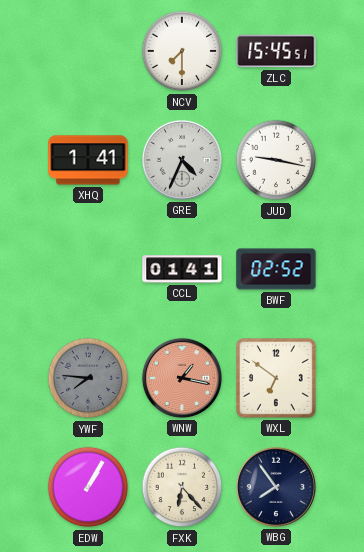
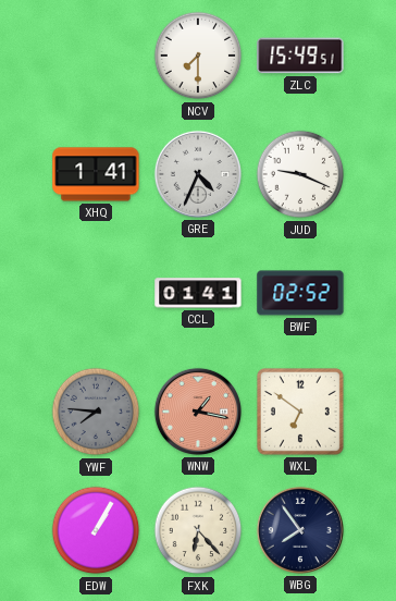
ZLC: 15:45 -> 15:49
JUD: 9:17 -> 9:19
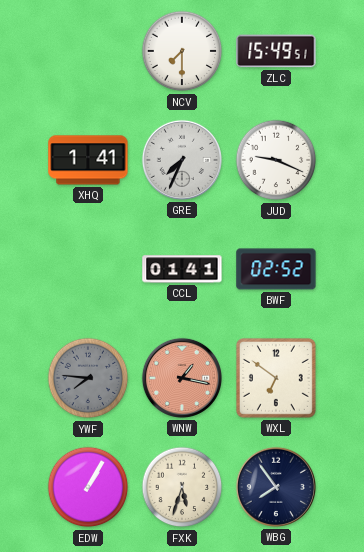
GRE: 4:34 -> 7:34
FXK: 6:23 -> 5:33
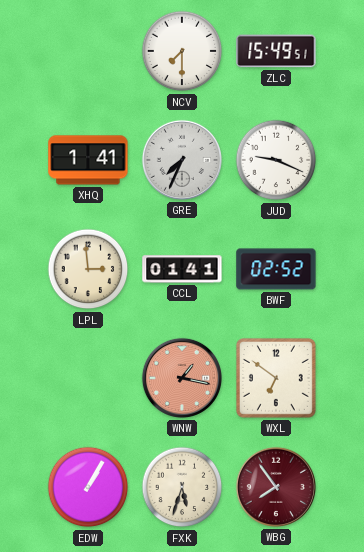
LPL: none -> 2:59
YWF: 7:46 -> none
WBG dial: navy -> burgundy
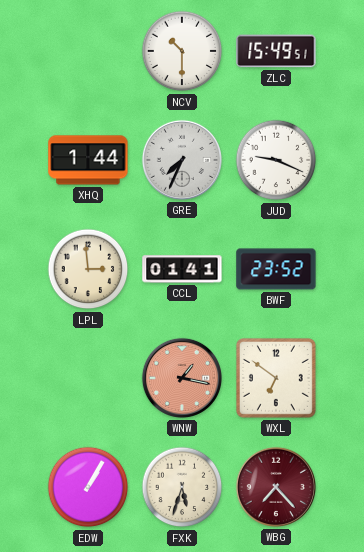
NCV: 7:30 -> 10:30
XHQ: 1:41 -> 1:44
BWF: 02:52 -> 23:52
WBG: 7:54 -> 7:23
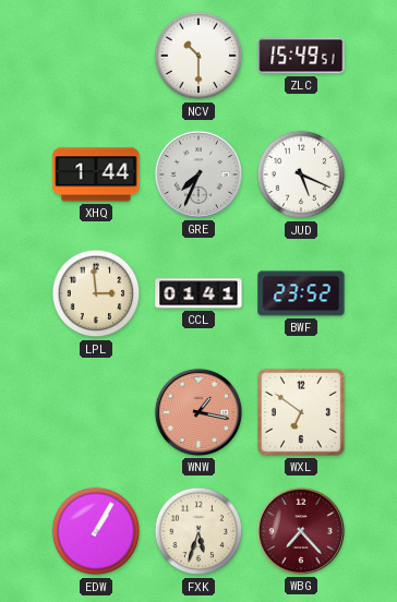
JUD: 9:19 -> 5:19
